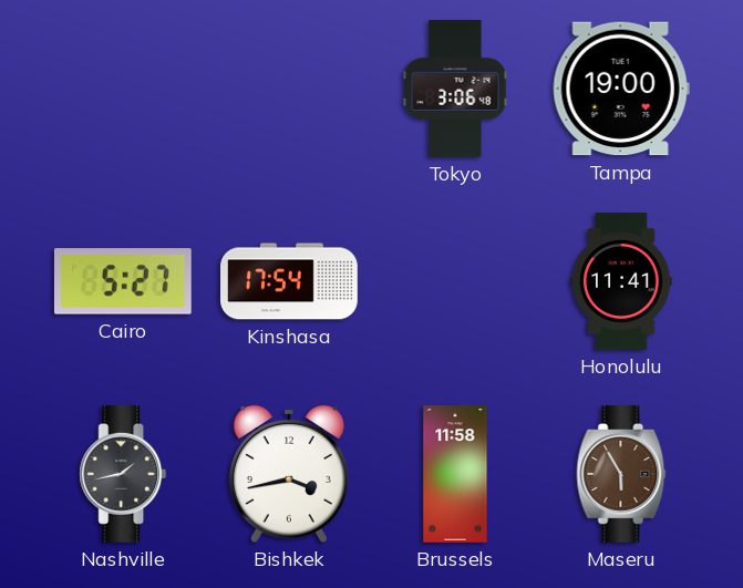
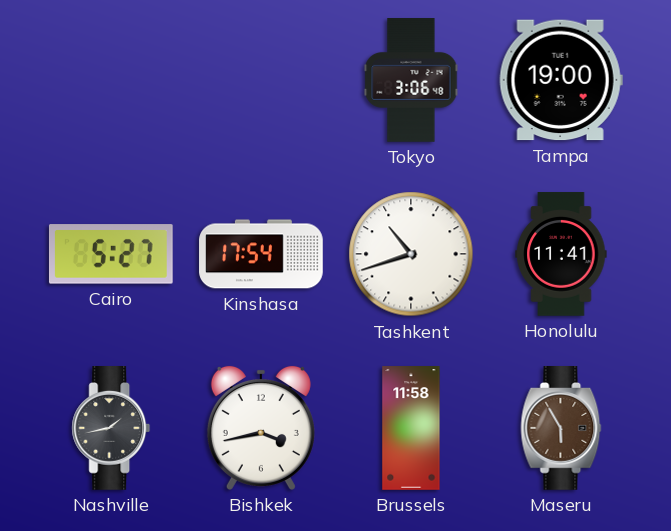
Tashkent: none -> 10:42
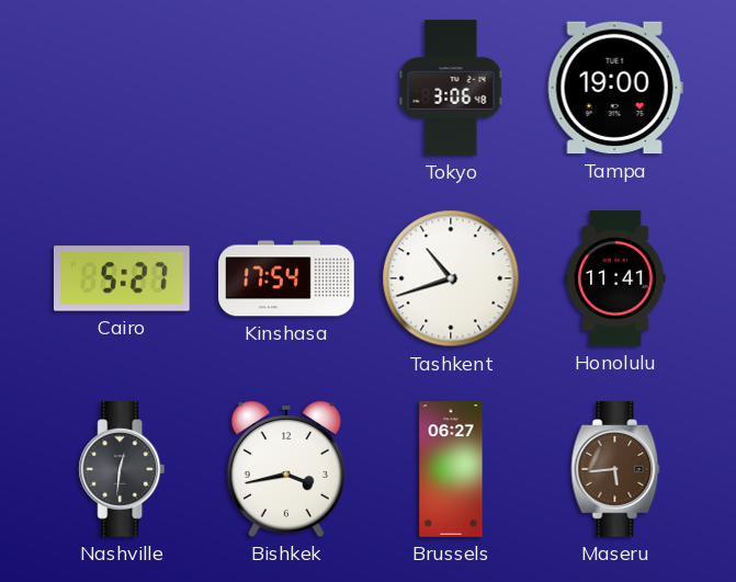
Nashville: 1:43 -> 12:31
Brussels: 11:58 -> 06:27
Maseru: 5:55 -> 5:44
